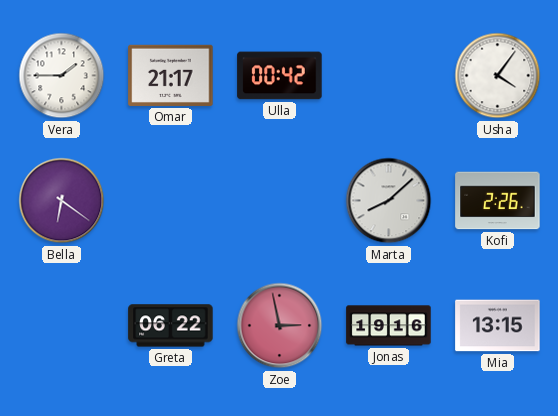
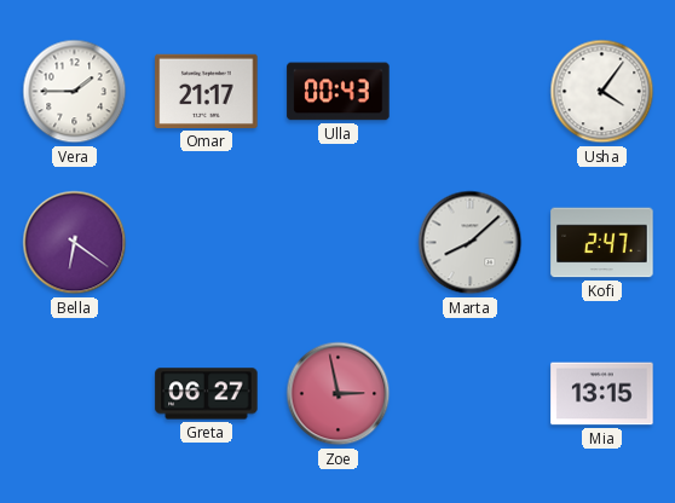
Ulla: 00:42 -> 00:43
Kofi: 2:26 -> 2:47
Greta: 06:22 -> 06:27
Jonas: 19:16 -> none
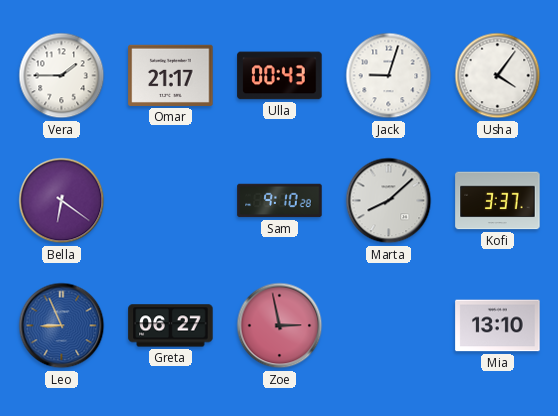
Jack: none -> 9:03
Sam: none -> 9:10
Kofi: 2:47 -> 3:37
Leo: none -> 8:56
Mia: 13:15 -> 13:10
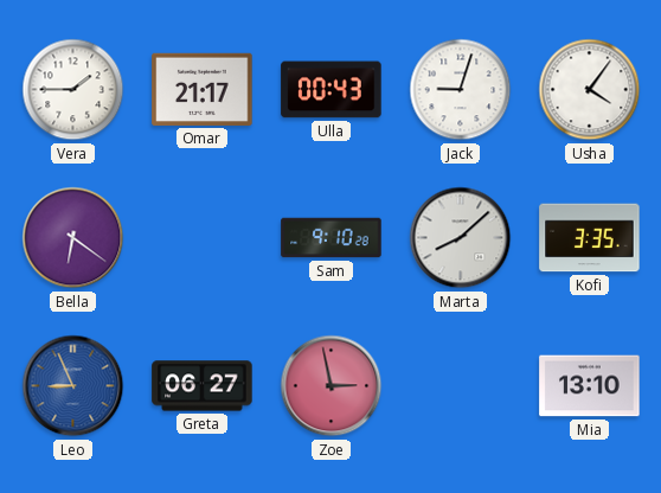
Kofi: 3:37 -> 3:35
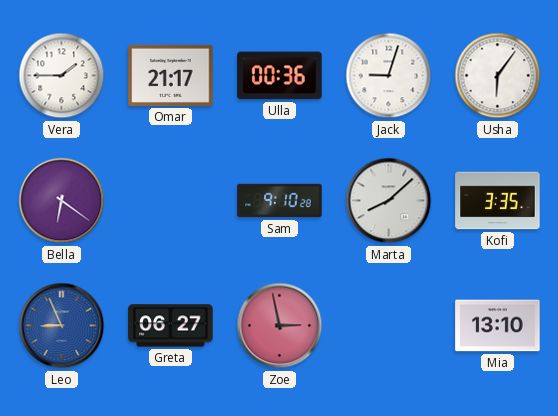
Ulla: 00:43 -> 00:36
Usha: 4:06 -> 6:06
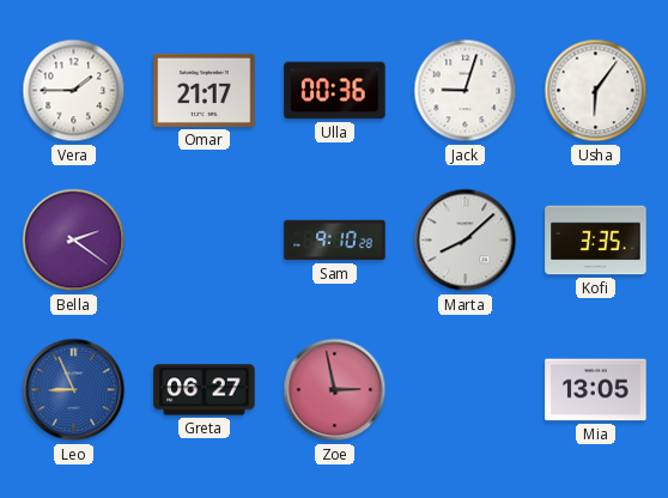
Bella: 6:21 -> 2:21
Mia: 13:10 -> 13:05
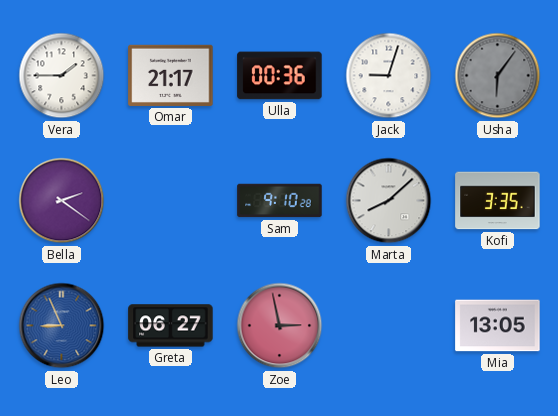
Usha dial: white -> grey
